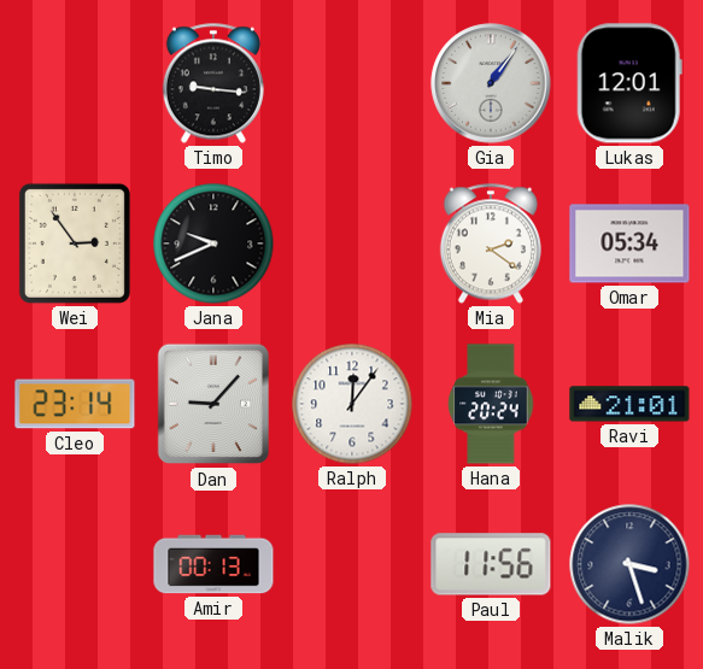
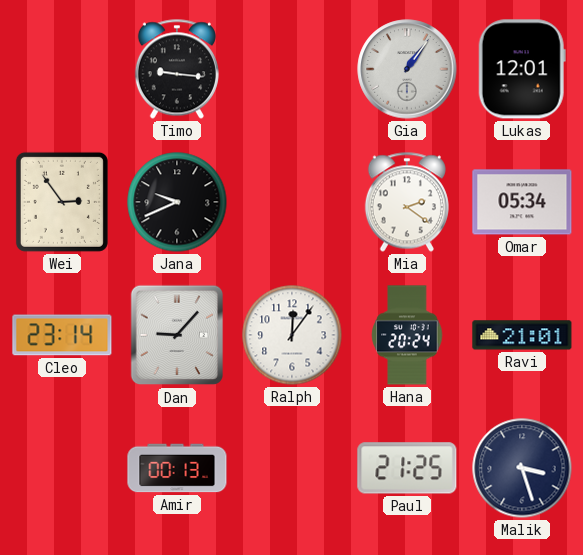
Paul: 11:56 -> 21:25
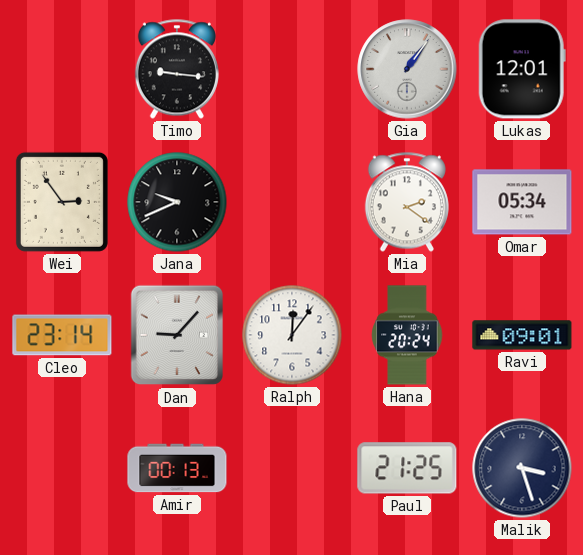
Ravi: 21:01 -> 09:01
